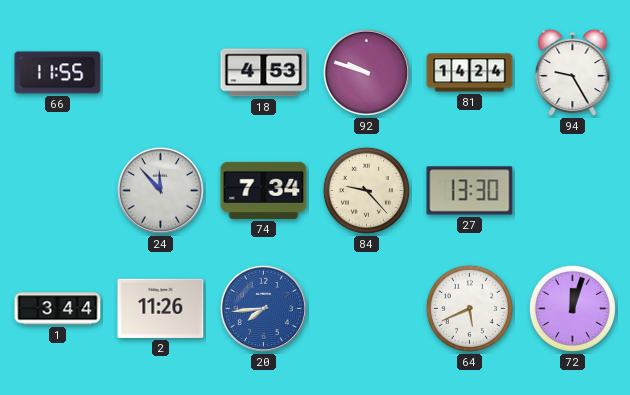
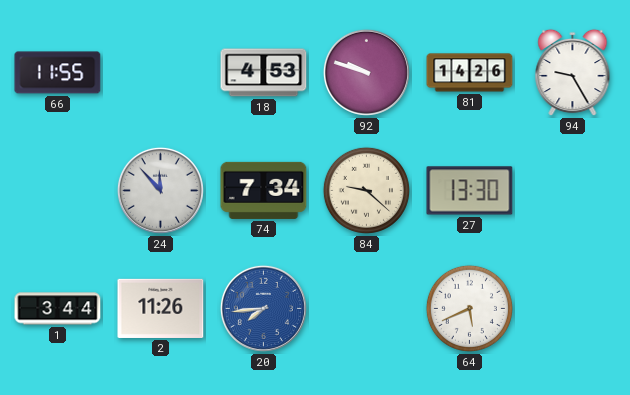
81: 14:24 -> 14:26
84: 9:23 -> 9:22
72: 12:03 -> none
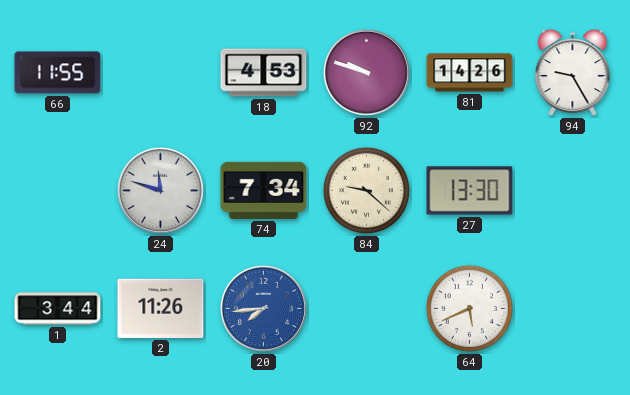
24: 11:53 -> 11:48
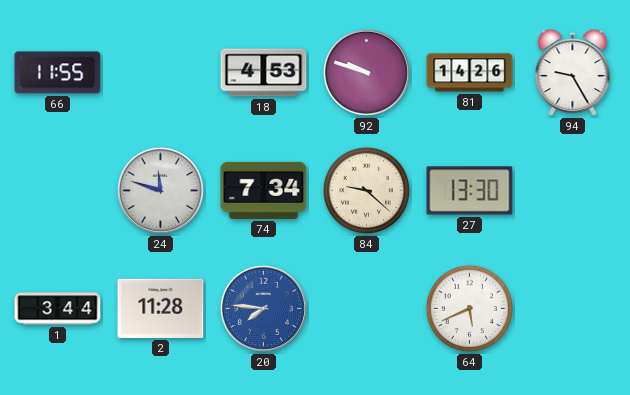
2: 11:26 -> 11:28
20: 7:44 -> 7:46
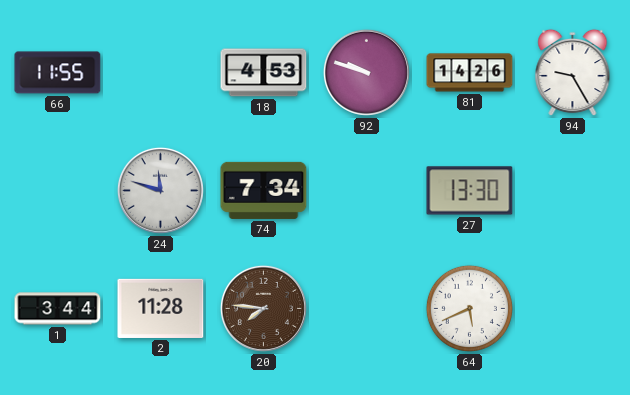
84: 9:22 -> none
20 dial: blue -> brown
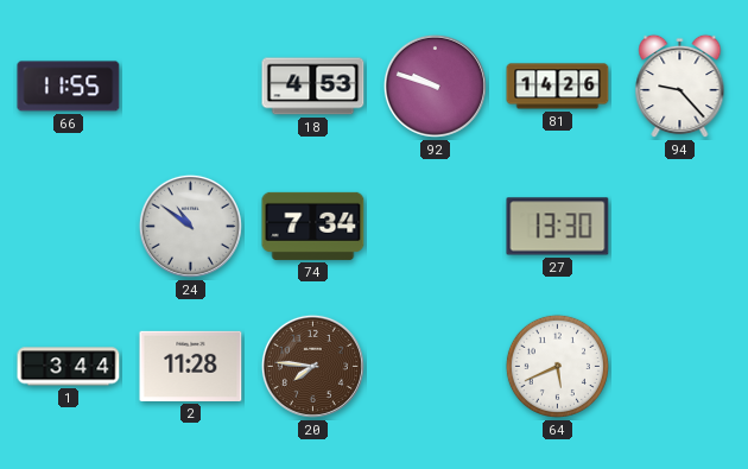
94: 9:25 -> 9:23
24: 11:48 -> 10:51
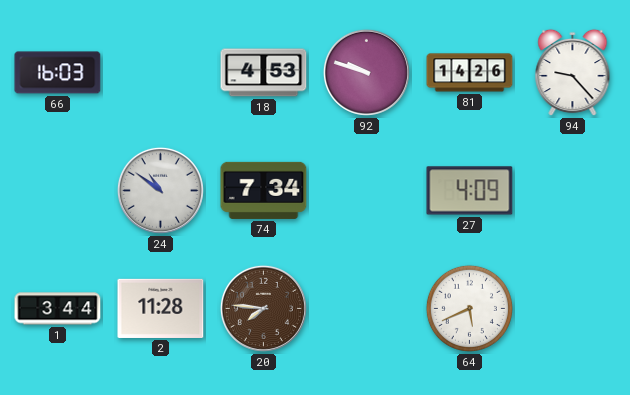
66: 11:55 -> 16:03
27: 13:30 -> 4:09
